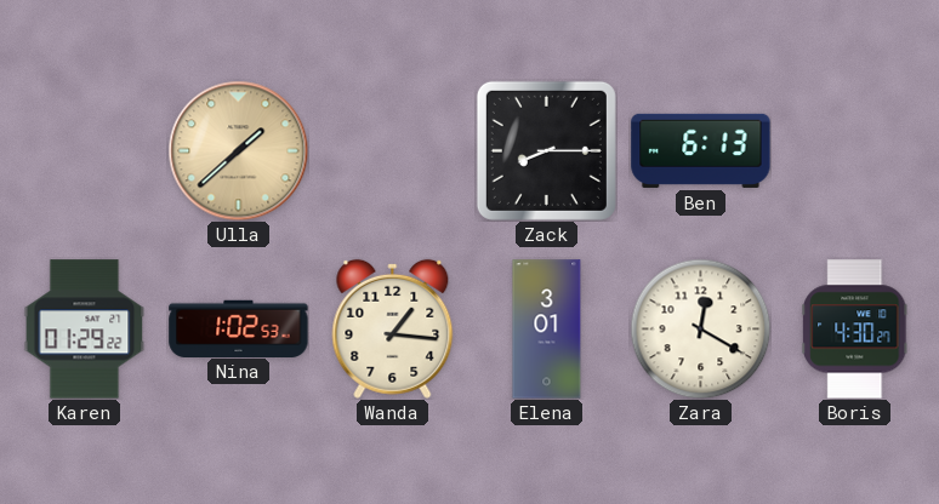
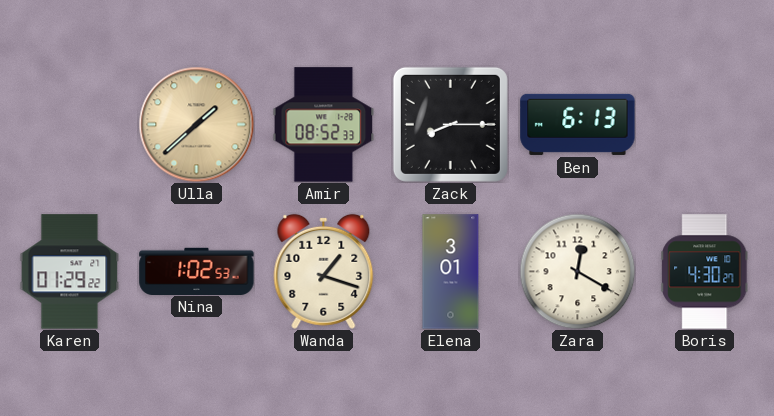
Amir: none -> 08:52
Wanda: 1:16 -> 1:18
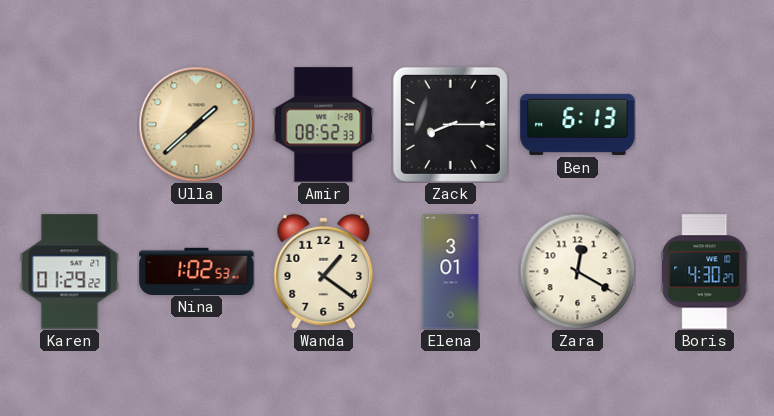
Wanda: 1:18 -> 1:21
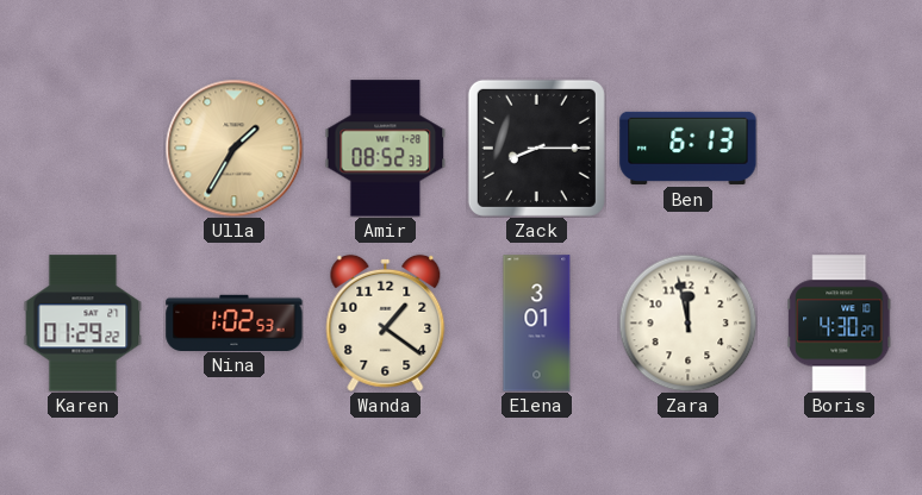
Ulla: 1:38 -> 1:35
Zara: 12:20 -> 11:58
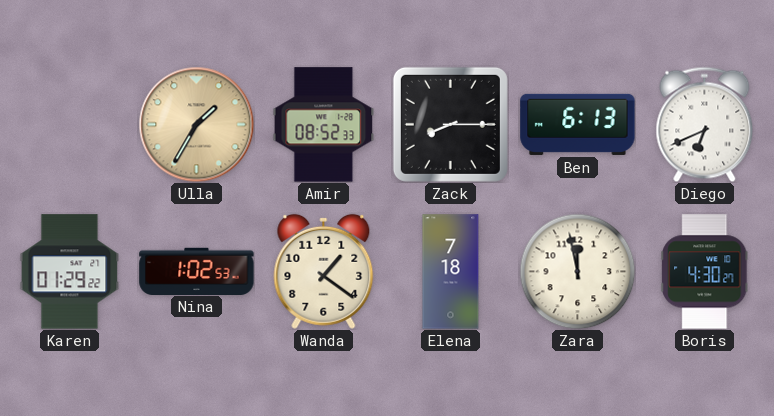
Diego: none -> 6:41
Elena: 3:01 -> 7:18
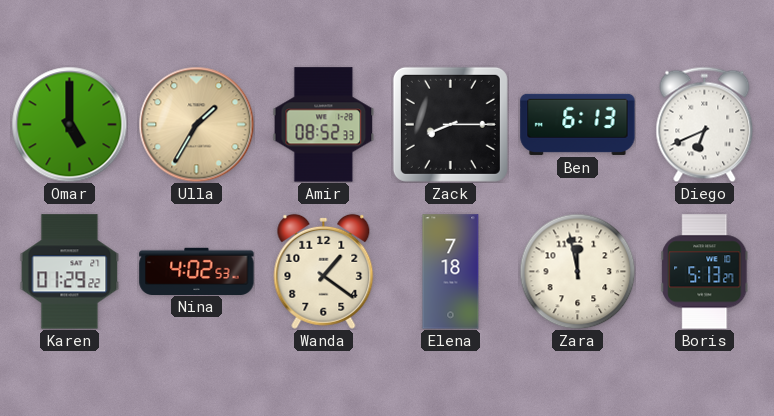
Omar: none -> 5:00
Nina: 1:02 -> 4:02
Boris: 4:30 -> 5:13
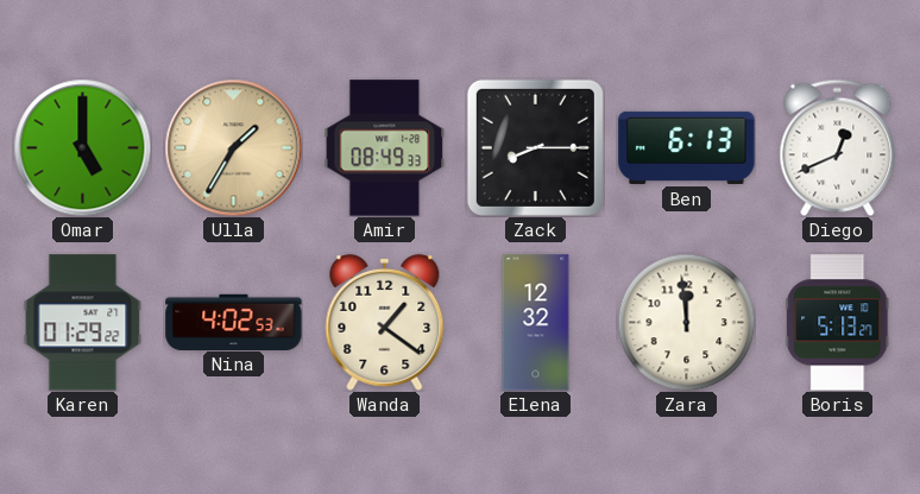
Amir: 08:52 -> 08:49
Diego: 6:41 -> 12:41
Elena: 7:18 -> 12:32
Zara: 11:58 -> 11:59
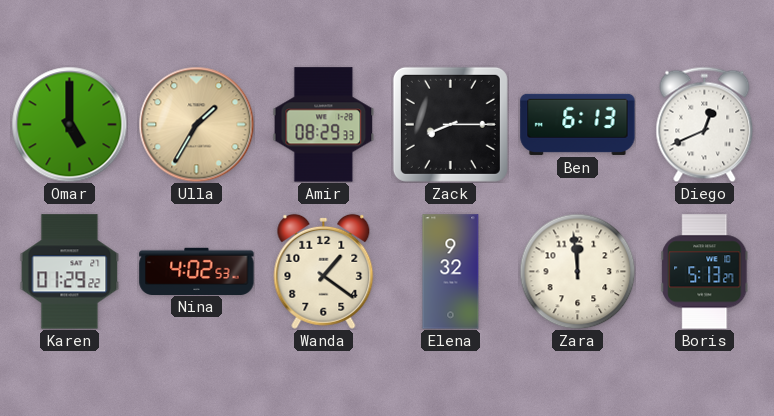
Amir: 08:49 -> 08:29
Elena: 12:32 -> 9:32
